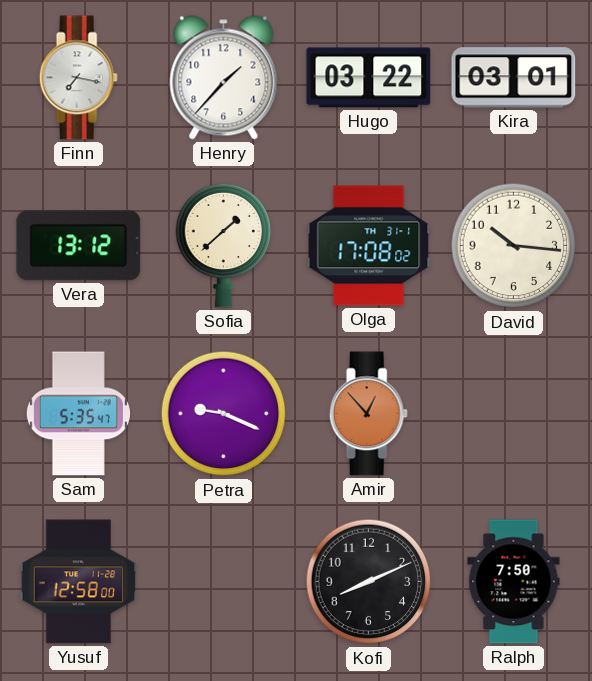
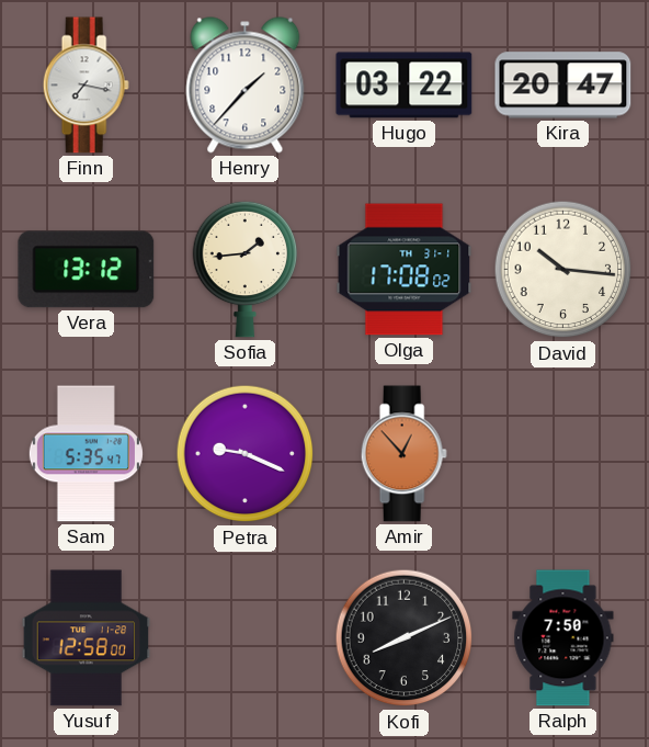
Kira: 03:01 -> 20:47
Sofia: 1:38 -> 1:44
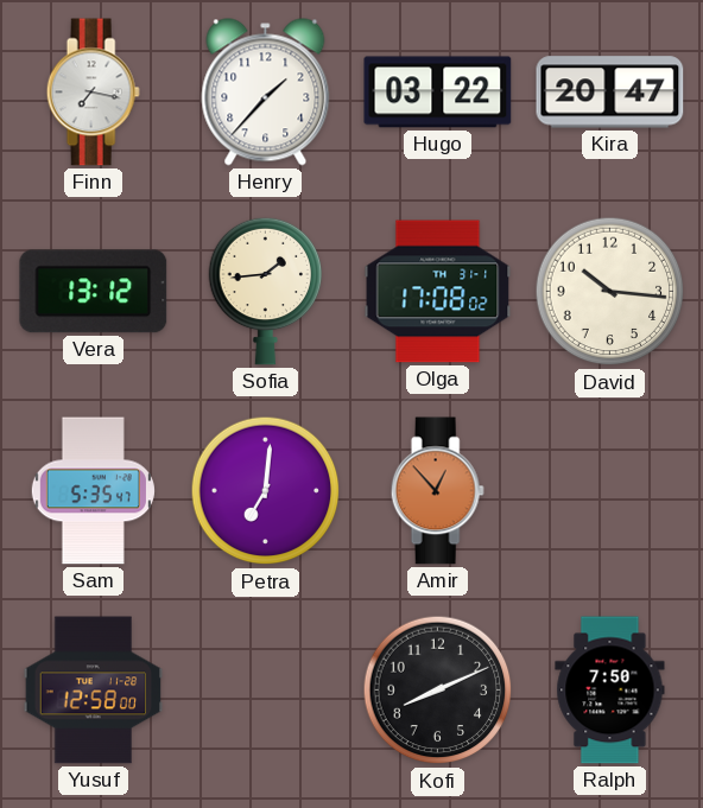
Petra: 9:19 -> 7:01
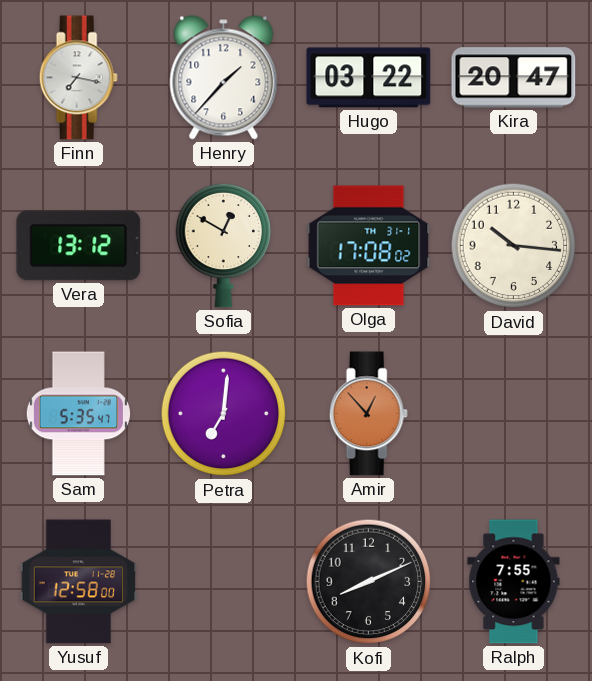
Sofia: 1:44 -> 12:50
Ralph: 7:50 -> 7:55
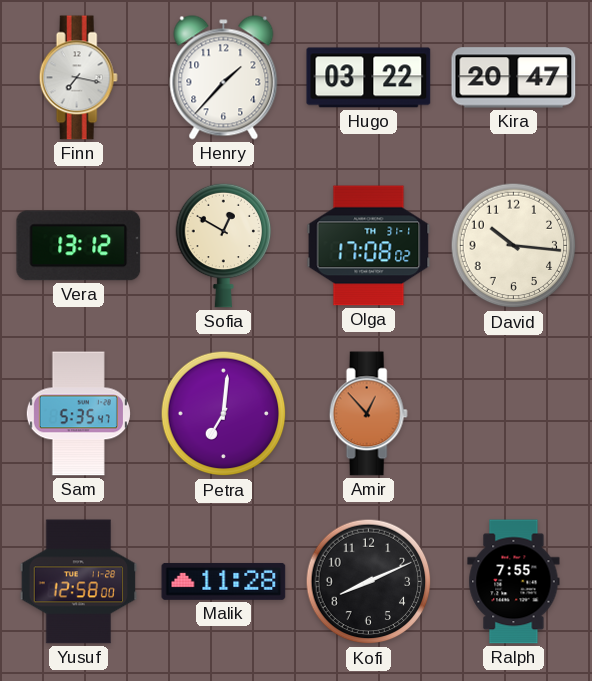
Malik: none -> 11:28
